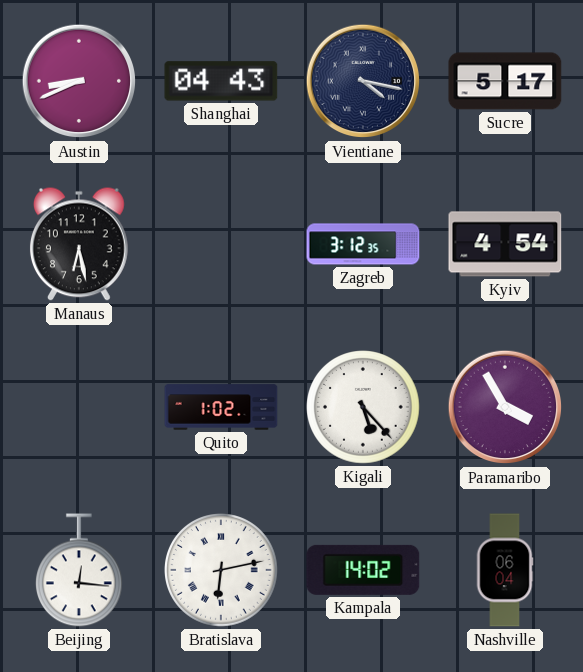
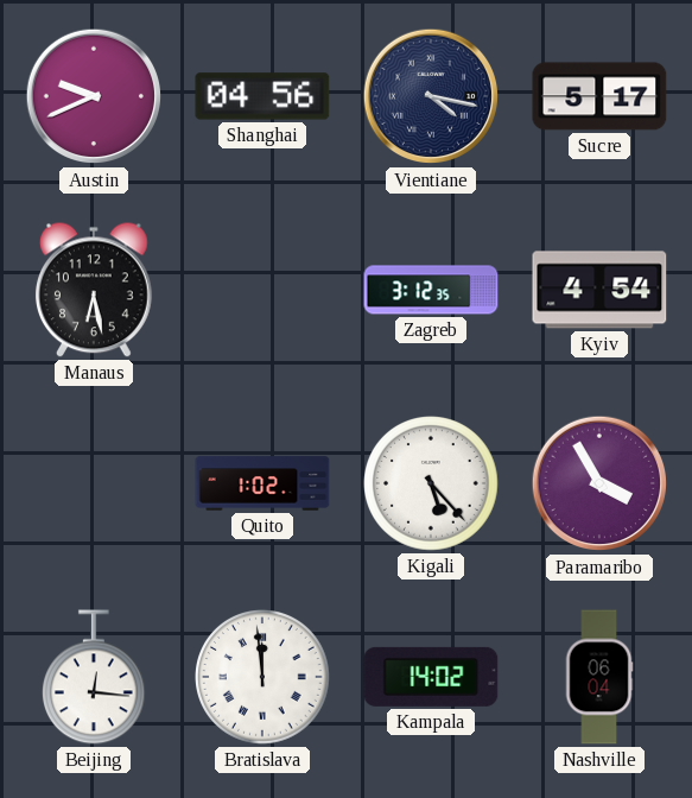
Austin: 8:41 -> 9:41
Shanghai: 04:43 -> 04:56
Bratislava: 6:13 -> 11:59
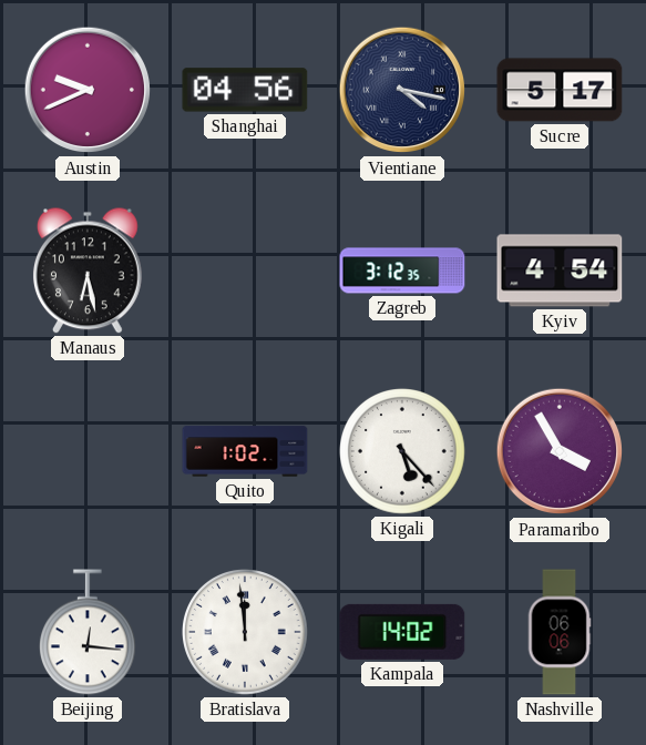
Nashville: 06:04 -> 06:06
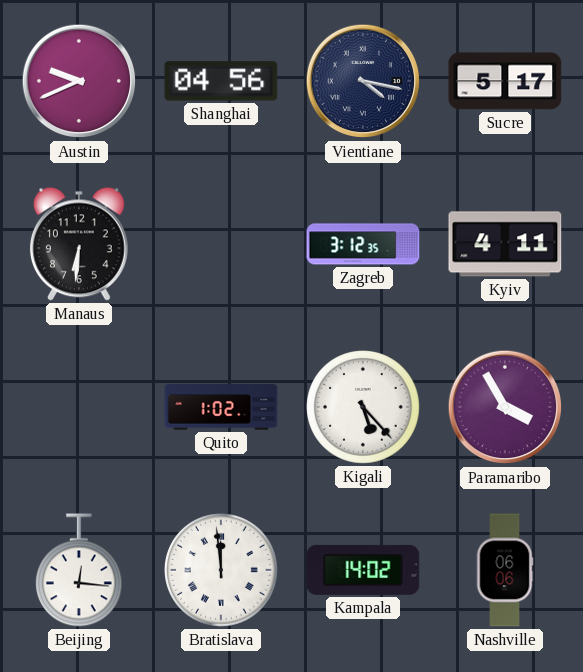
Manaus: 6:28 -> 6:31
Kyiv: 4:54 -> 4:11
